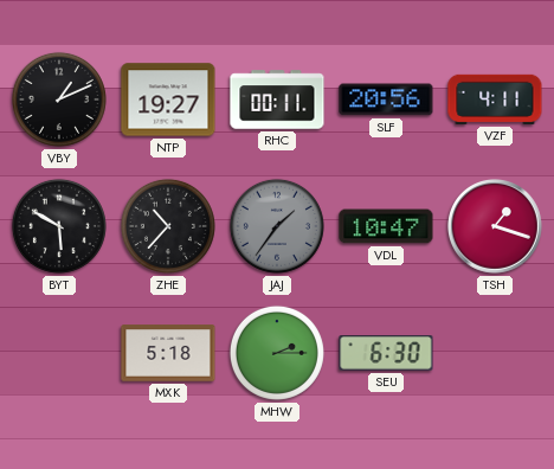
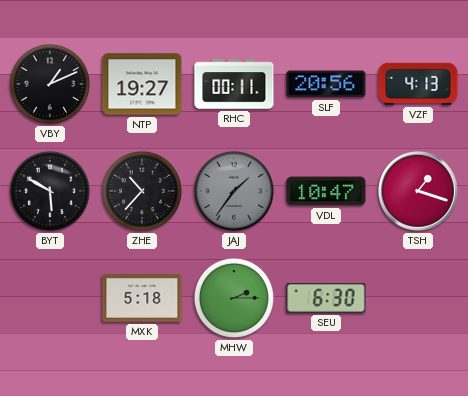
VZF: 4:11 -> 4:13
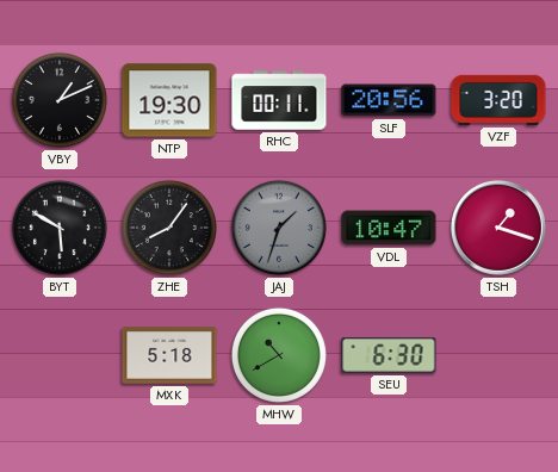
NTP: 19:27 -> 19:30
VZF: 4:13 -> 3:20
ZHE: 10:37 -> 8:06
JAJ: 1:36 -> 1:33
MHW: 2:15 -> 10:40
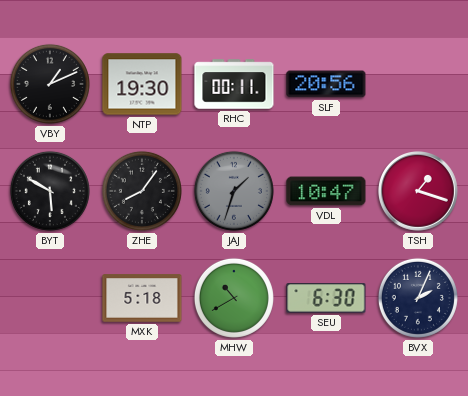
VZF: 3:20 -> none
BVX: none -> 2:04
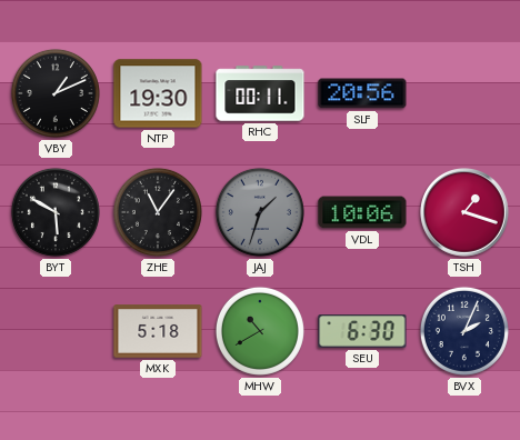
ZHE: 8:06 -> 11:06
VDL: 10:47 -> 10:06
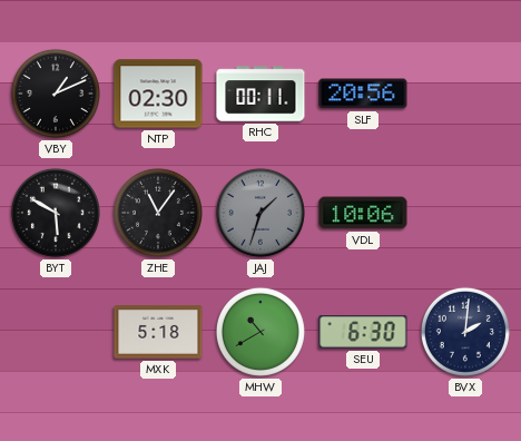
NTP: 19:30 -> 02:30
TSH: 1:18 -> none
BVX: 2:04 -> 2:01
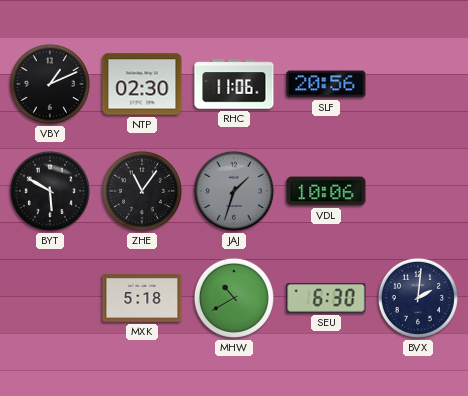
RHC: 00:11 -> 11:06
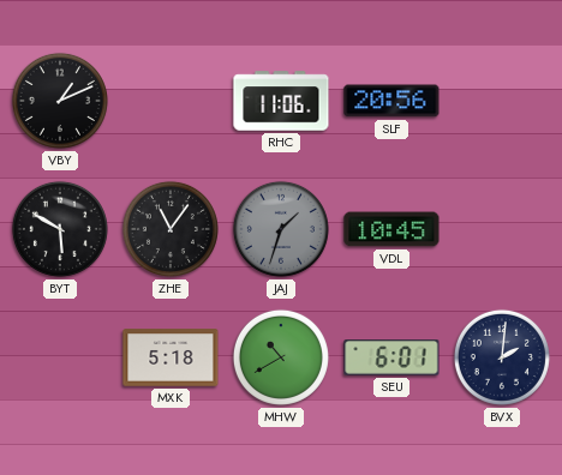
NTP: 02:30 -> none
VDL: 10:06 -> 10:45
SEU: 6:30 -> 6:01
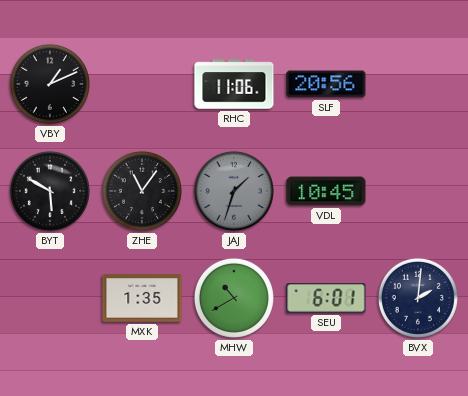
MXK: 5:18 -> 1:35
